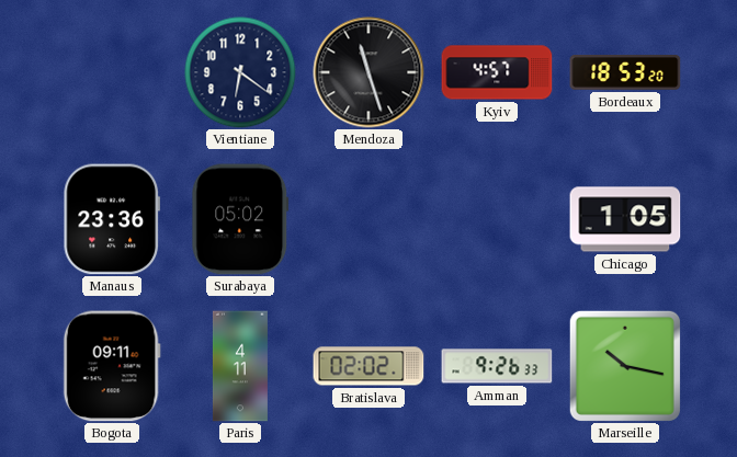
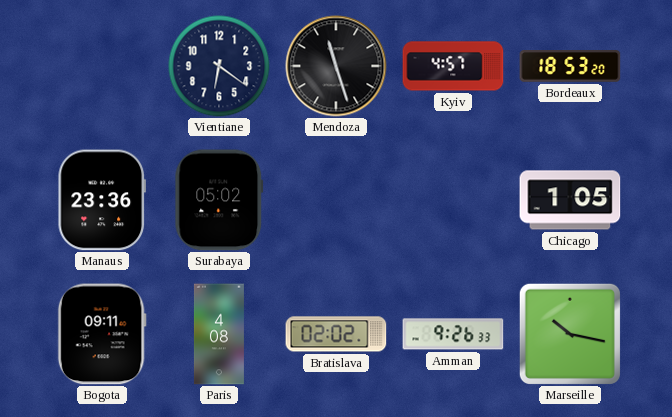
Paris: 4:11 -> 4:08
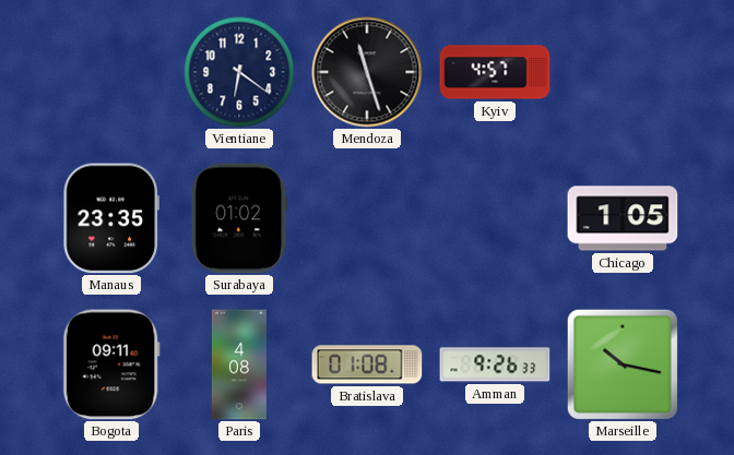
Bordeaux: 18:53 -> none
Manaus: 23:36 -> 23:35
Surabaya: 05:02 -> 01:02
Bratislava: 02:02 -> 01:08
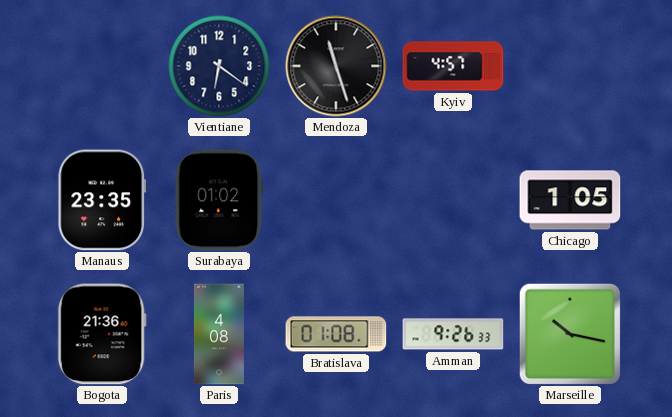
Bogota: 09:11 -> 21:36
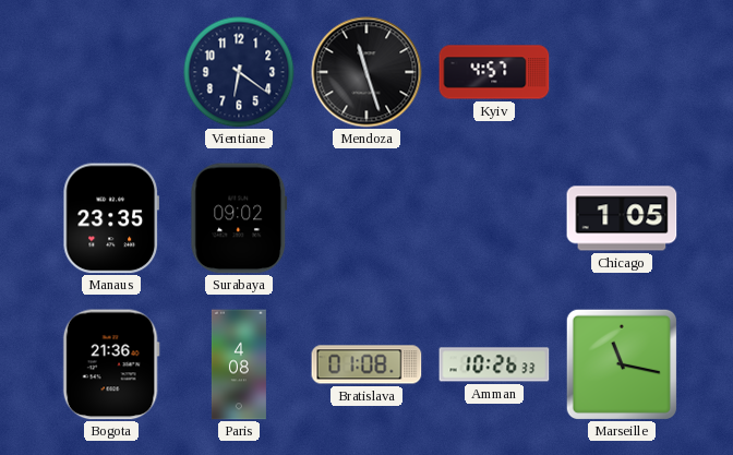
Surabaya: 01:02 -> 09:02
Amman: 9:26 -> 10:26
Marseille: 10:17 -> 11:17
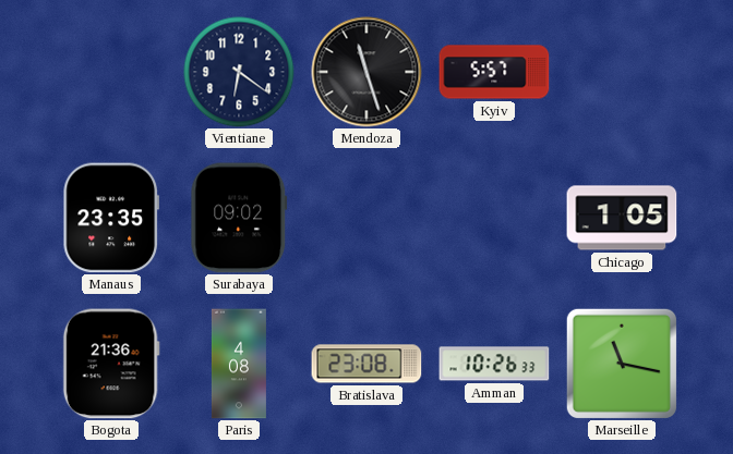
Kyiv: 4:57 -> 5:57
Bratislava: 01:08 -> 23:08
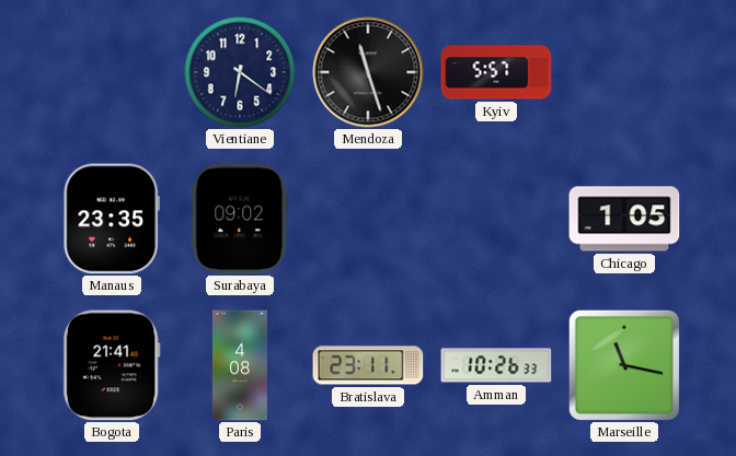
Bogota: 21:36 -> 21:41
Bratislava: 23:08 -> 23:11
